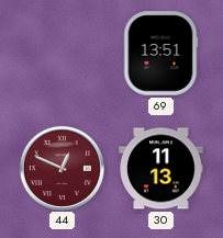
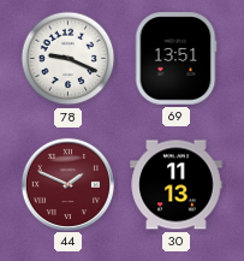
78: none -> 9:19
44: 12:49 -> 1:49
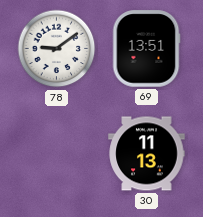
78: 9:19 -> 9:09
44: 1:49 -> none
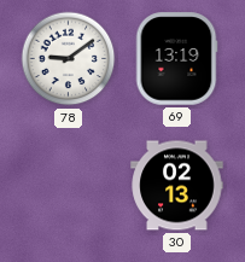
69: 13:51 -> 13:19
30: 11:13 -> 02:13
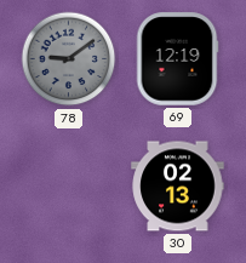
78 dial: white -> grey
69: 13:19 -> 12:19
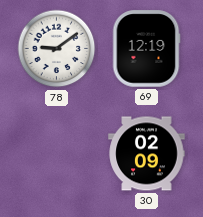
78 dial: grey -> white
30: 02:13 -> 02:09
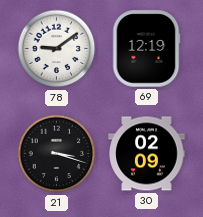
21: none -> 3:18
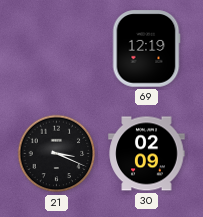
78: 9:09 -> none
21: 3:18 -> 3:19
